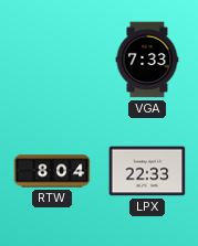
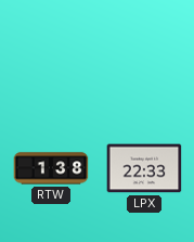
VGA: 7:33 -> none
RTW: 8:04 -> 1:38
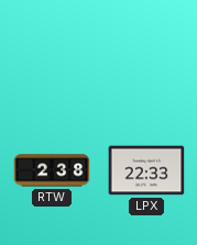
RTW: 1:38 -> 2:38
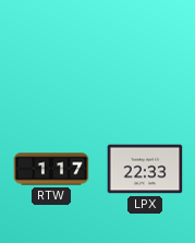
RTW: 2:38 -> 1:17
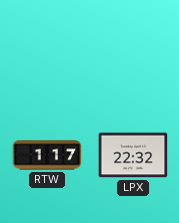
LPX: 22:33 -> 22:32
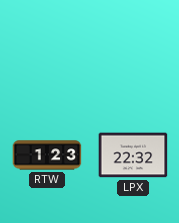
RTW: 1:17 -> 1:23
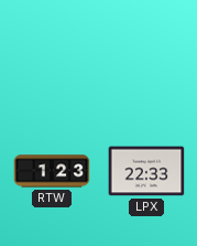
LPX: 22:32 -> 22:33
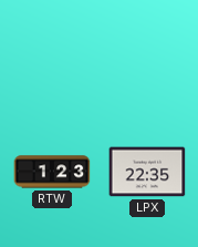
LPX: 22:33 -> 22:35
